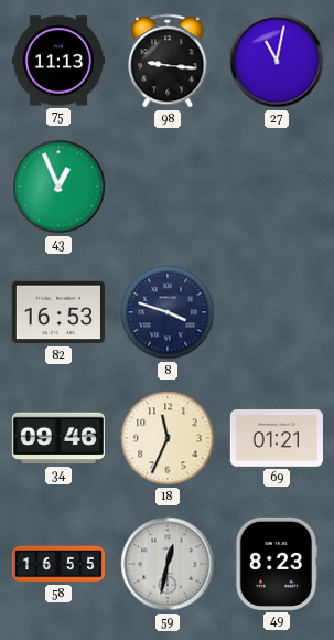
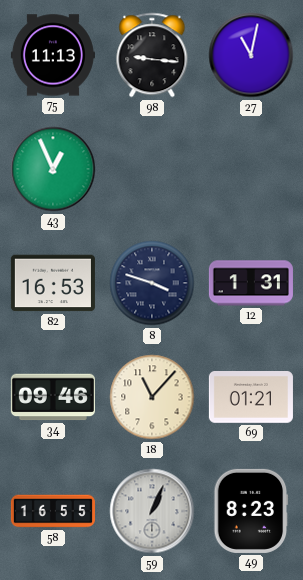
12: none -> 1:31
18: 11:34 -> 11:07
59: 12:32 -> 1:04
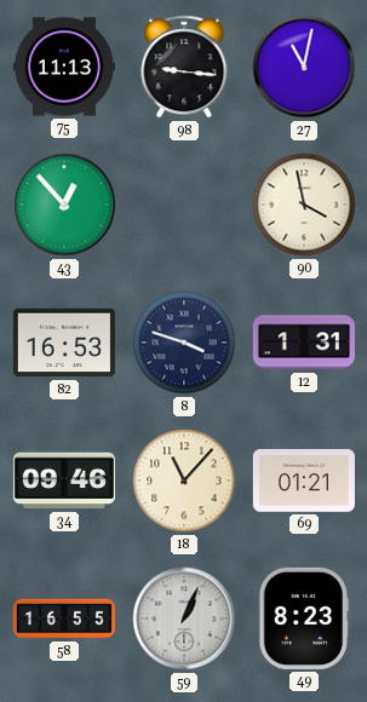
43: 12:56 -> 12:53
90: none -> 3:58
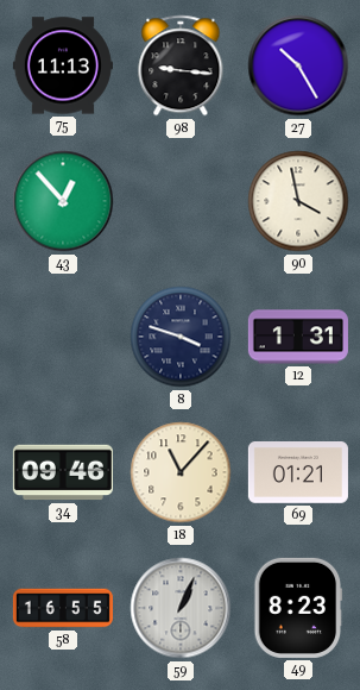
27: 11:02 -> 10:25
82: 16:53 -> none
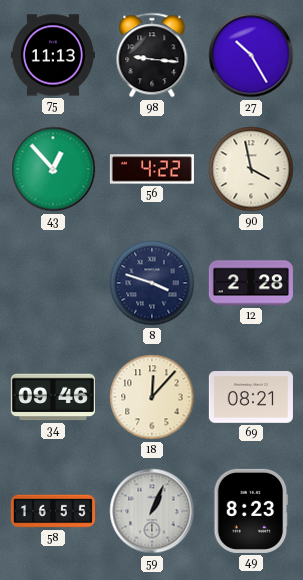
56: none -> 4:22
12: 1:31 -> 2:28
18: 11:07 -> 12:07
69: 01:21 -> 08:21
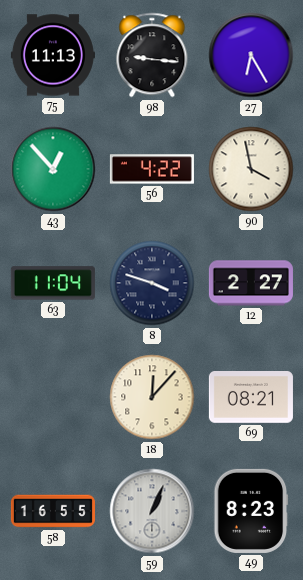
27: 10:25 -> 6:25
63: none -> 11:04
12: 2:28 -> 2:27
34: 09:46 -> none
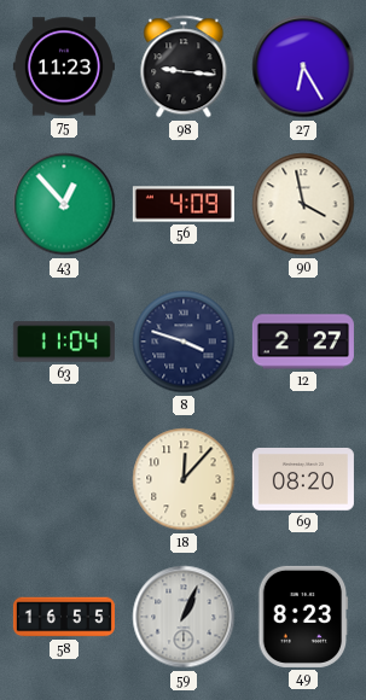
75: 11:13 -> 11:23
56: 4:22 -> 4:09
69: 08:21 -> 08:20
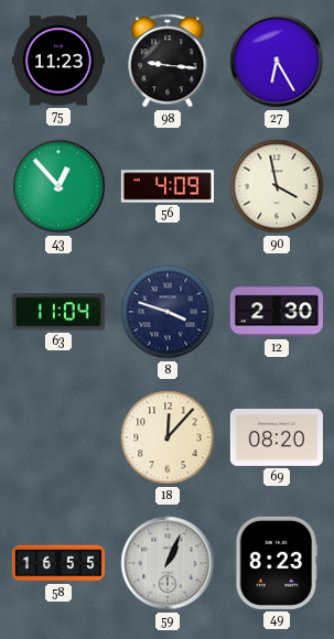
12: 2:27 -> 2:30
